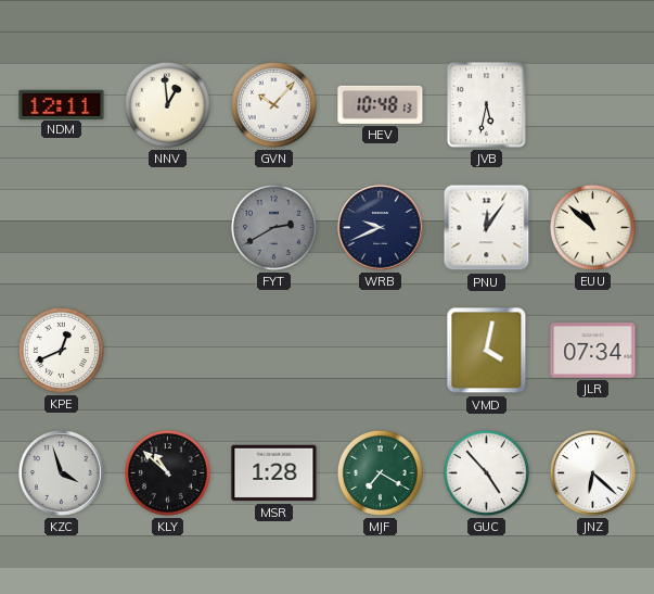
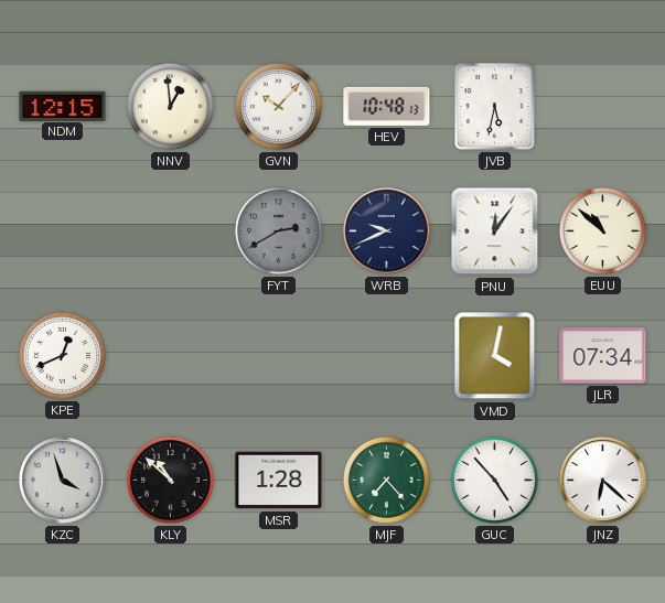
NDM: 12:11 -> 12:15
MJF: 7:20 -> 7:23
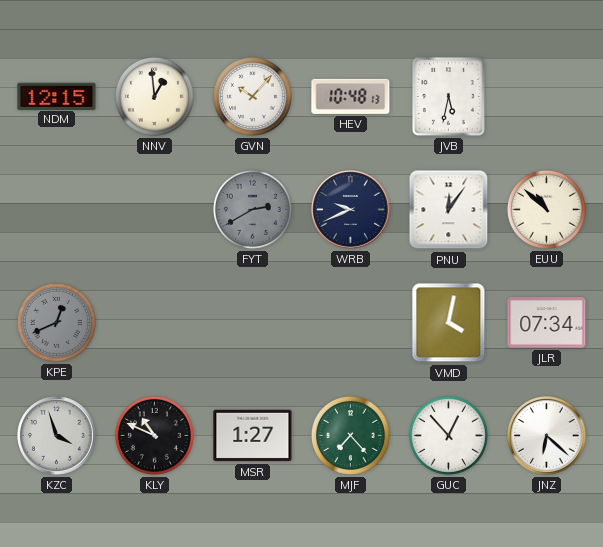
KPE dial: white -> grey
KLY: 10:52 -> 10:49
MSR: 1:28 -> 1:27
GUC: 4:53 -> 12:53
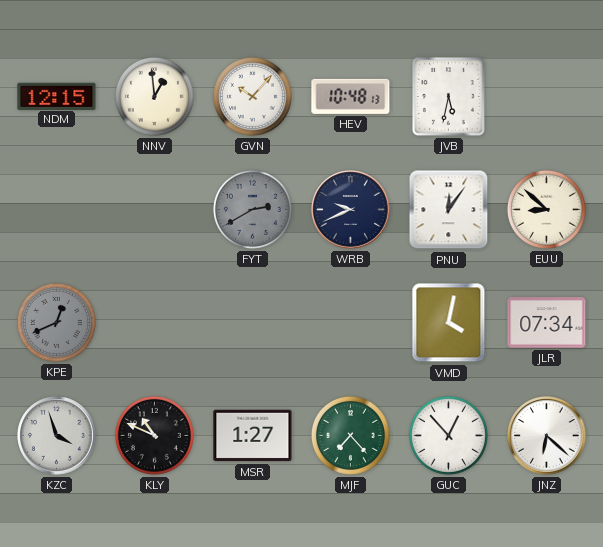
EUU: 10:52 -> 8:52
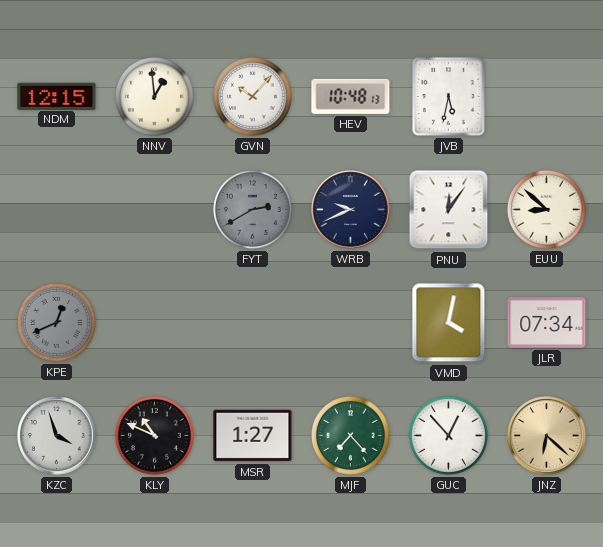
JNZ dial: white -> champagne
